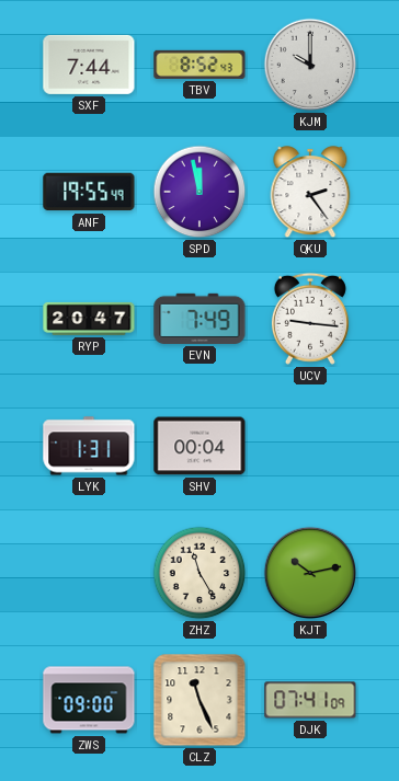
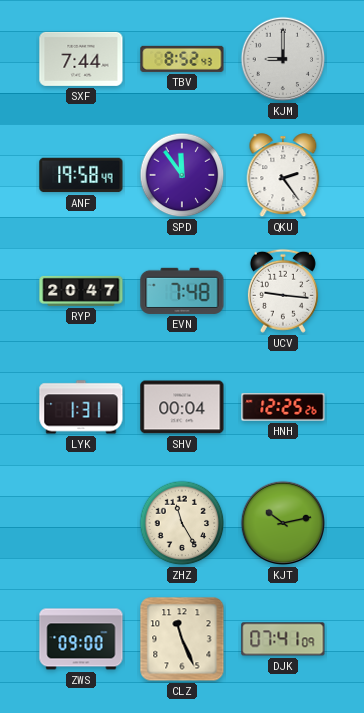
KJM: 10:00 -> 9:00
ANF: 19:55 -> 19:58
SPD: 11:58 -> 11:54
EVN: 7:49 -> 7:48
HNH: none -> 12:25
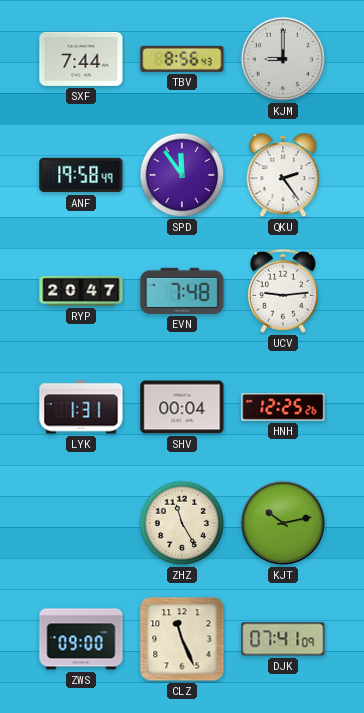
TBV: 8:52 -> 8:56
UCV: 9:16 -> 9:14
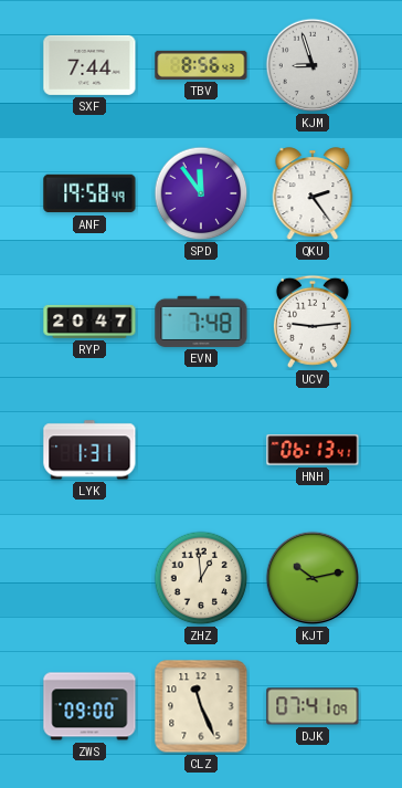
KJM: 9:00 -> 8:57
SHV: 00:04 -> none
HNH: 12:25 -> 06:13
ZHZ: 11:25 -> 12:59
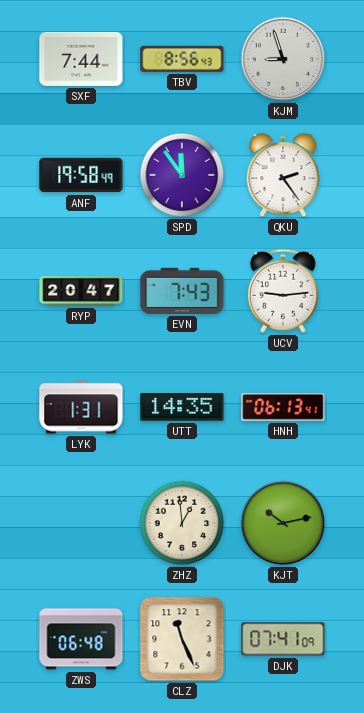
EVN: 7:48 -> 7:43
UTT: none -> 14:35
ZWS: 09:00 -> 06:48
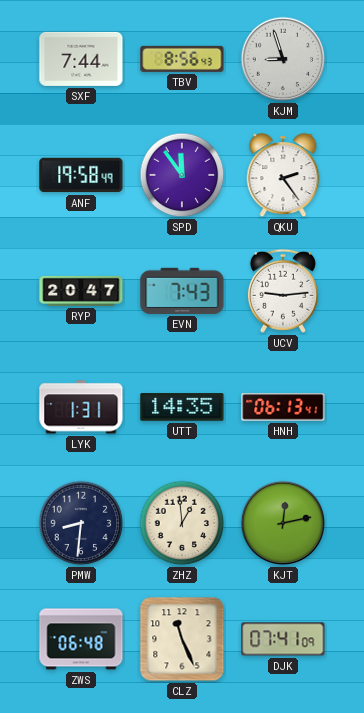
PMW: none -> 8:31
KJT: 10:13 -> 12:13
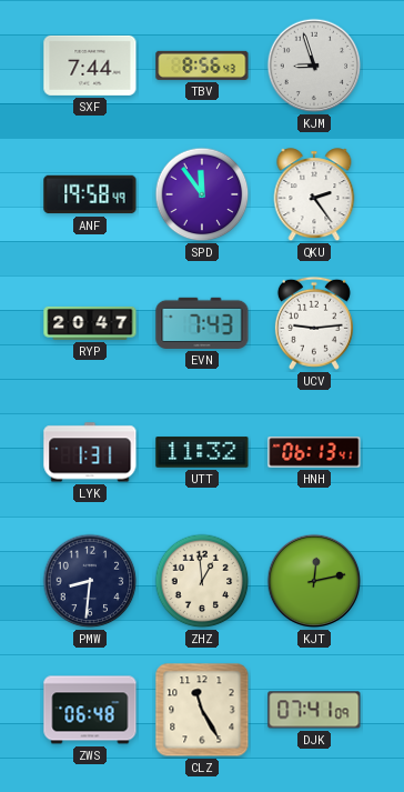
UTT: 14:35 -> 11:32
CLZ: 11:26 -> 11:25
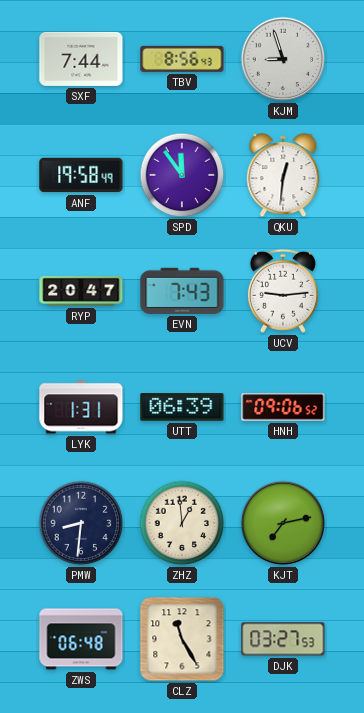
QKU: 2:24 -> 12:31
UTT: 11:32 -> 06:39
HNH: 06:13 -> 09:06
KJT: 12:13 -> 7:13
DJK: 07:41 -> 03:27
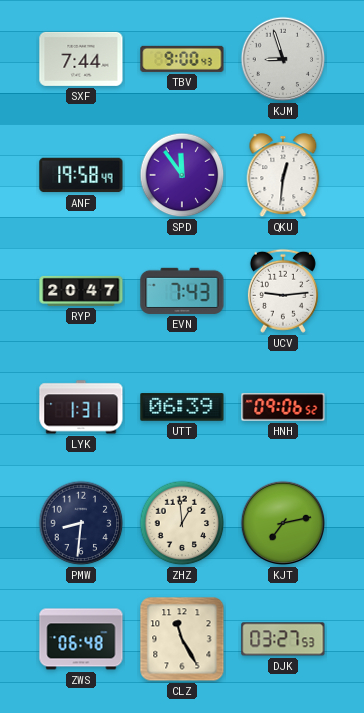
TBV: 8:56 -> 9:00
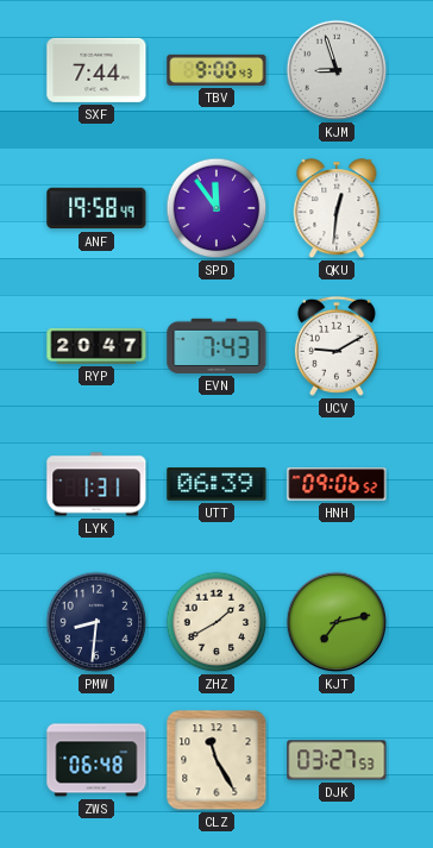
UCV: 9:14 -> 9:10
ZHZ: 12:59 -> 1:40
